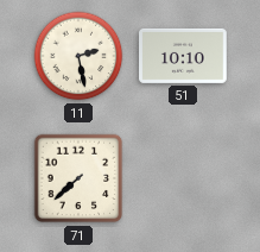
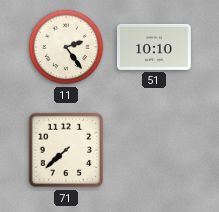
11: 2:28 -> 2:24
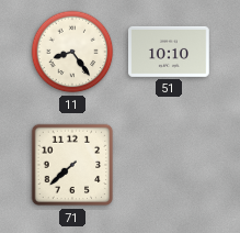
11: 2:24 -> 8:24
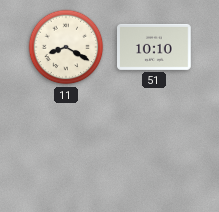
11: 8:24 -> 8:20
71: 7:38 -> none
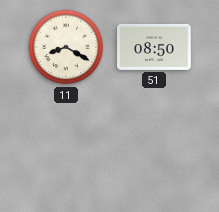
51: 10:10 -> 08:50
